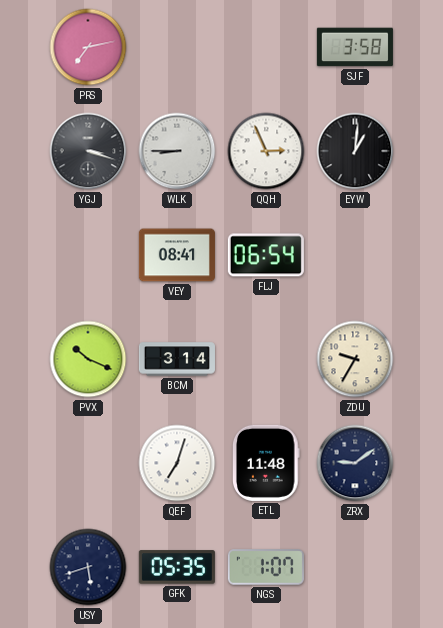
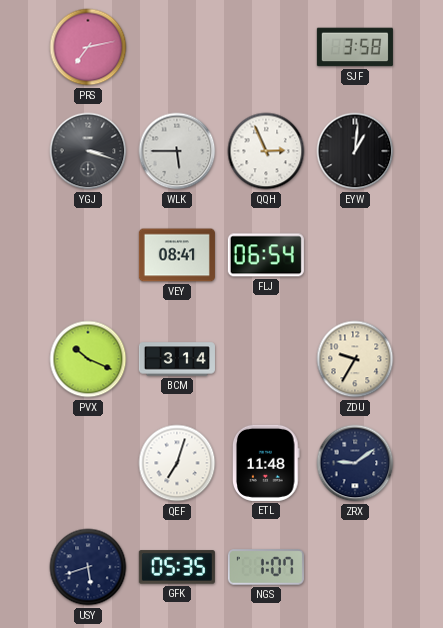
WLK: 8:45 -> 5:45
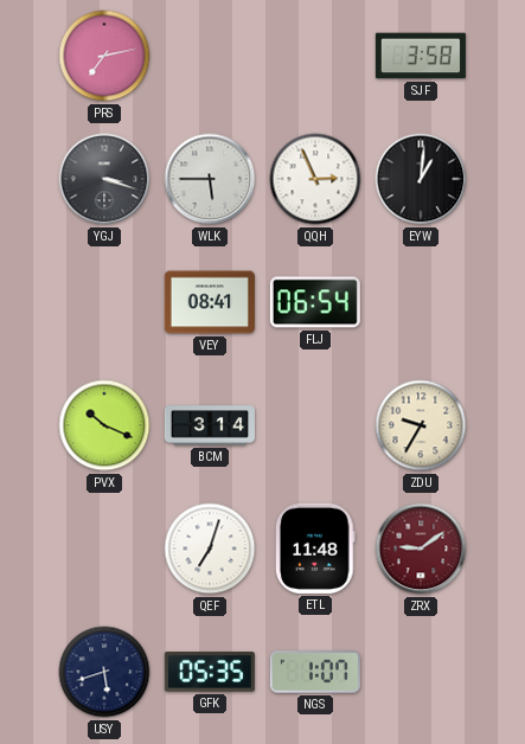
ZRX dial: navy -> burgundy
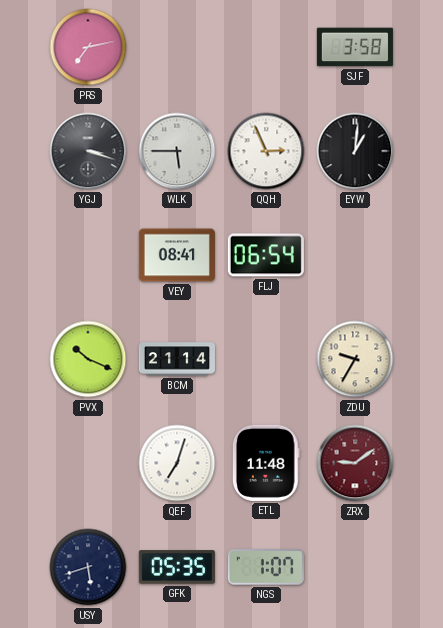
BCM: 3:14 -> 21:14
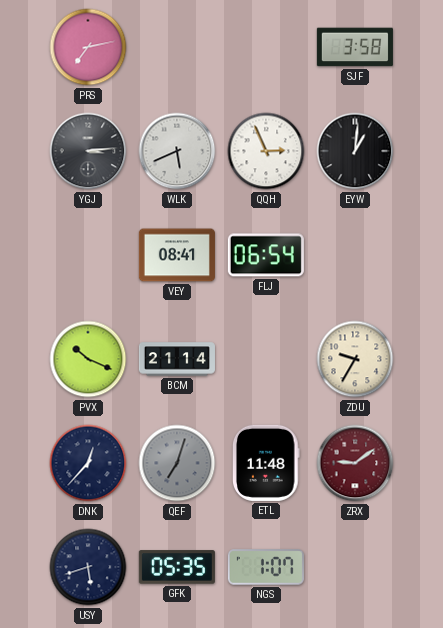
YGJ: 3:18 -> 3:14
WLK: 5:45 -> 5:41
DNK: none -> 12:37
QEF dial: white -> grey
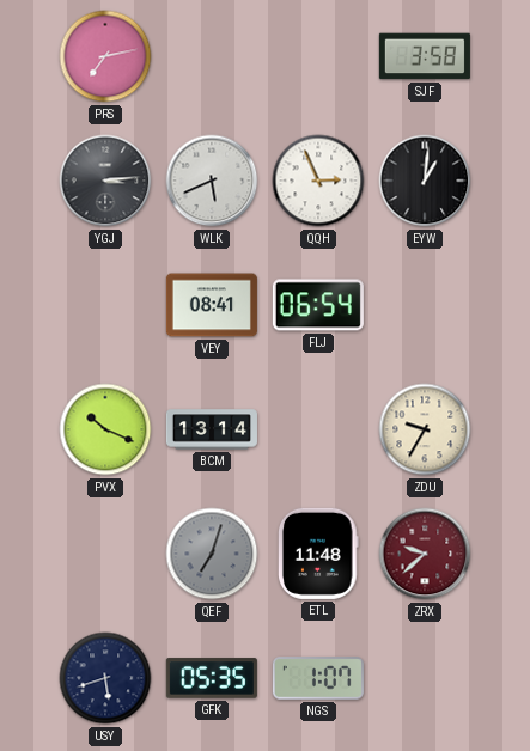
BCM: 21:14 -> 13:14
DNK: 12:37 -> none
ZRX: 9:09 -> 9:38
